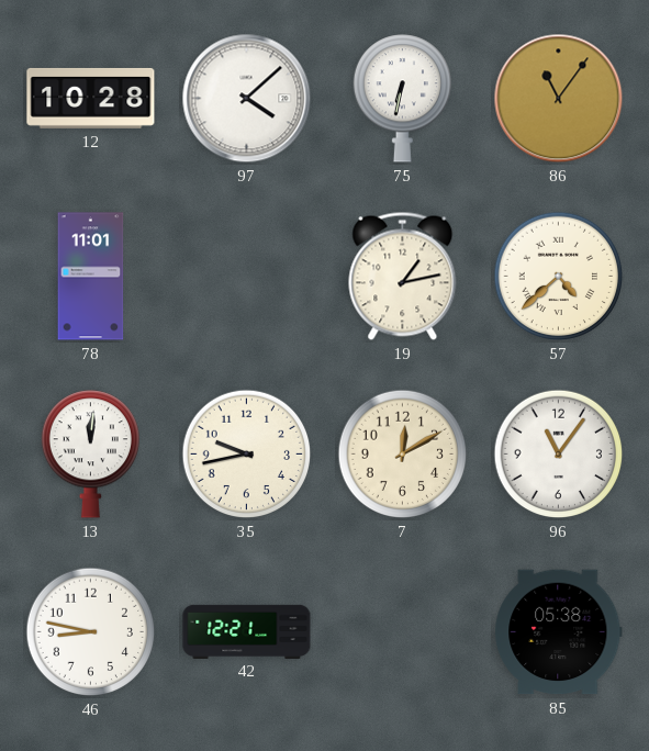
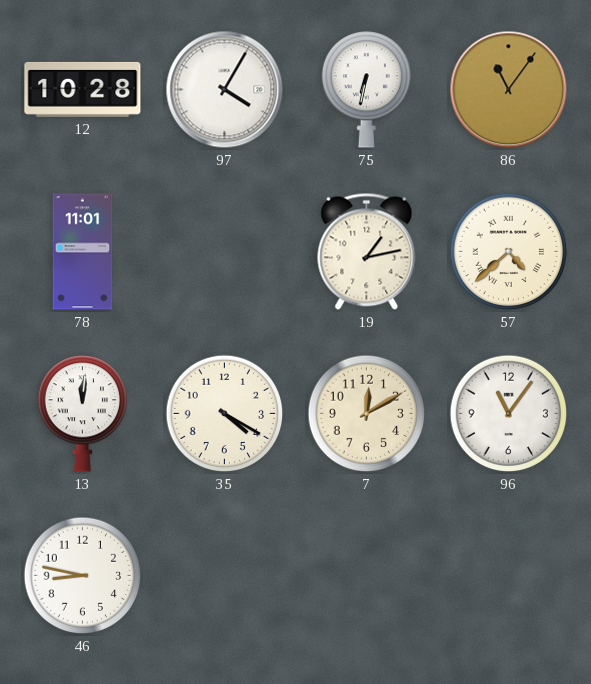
97: 4:08 -> 4:05
35: 9:43 -> 4:20
42: 12:21 -> none
85: 05:38 -> none
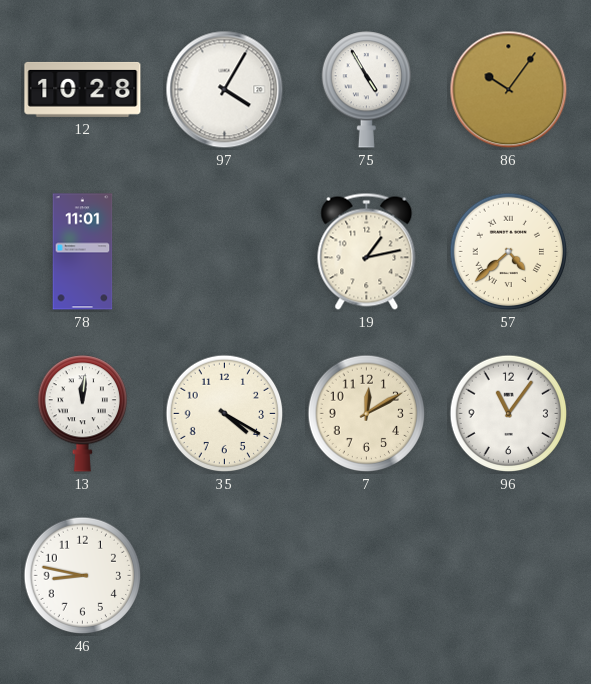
75: 6:32 -> 4:55
86: 11:06 -> 10:06
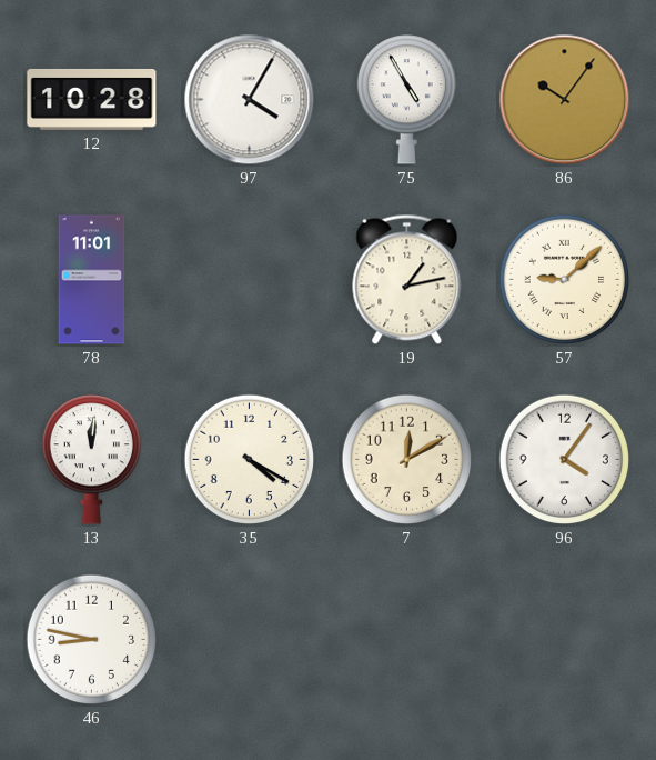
57: 4:38 -> 9:08
96: 11:06 -> 4:06
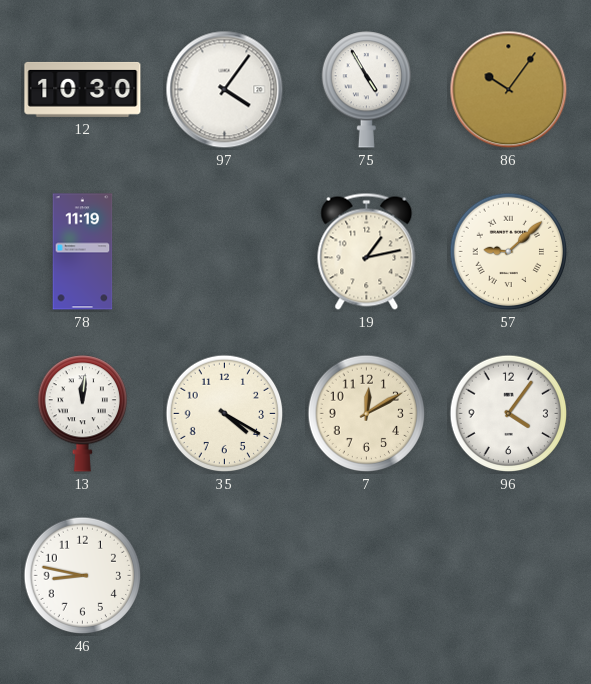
12: 10:28 -> 10:30
97: 4:05 -> 4:06
78: 11:01 -> 11:19
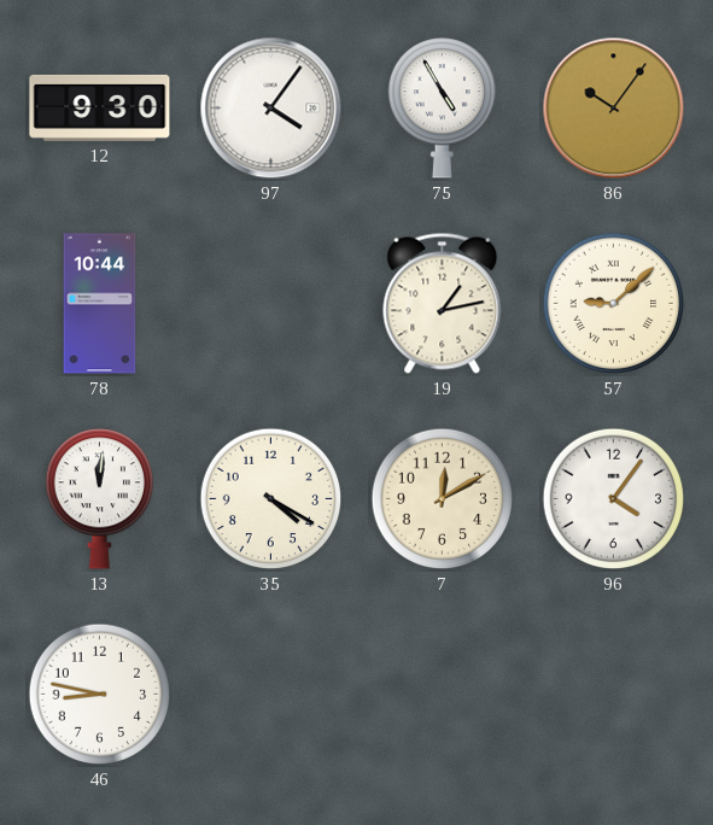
12: 10:30 -> 9:30
78: 11:19 -> 10:44
